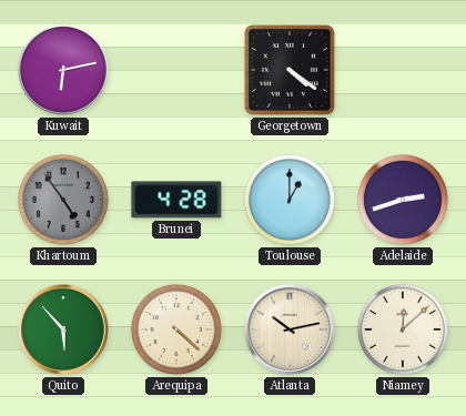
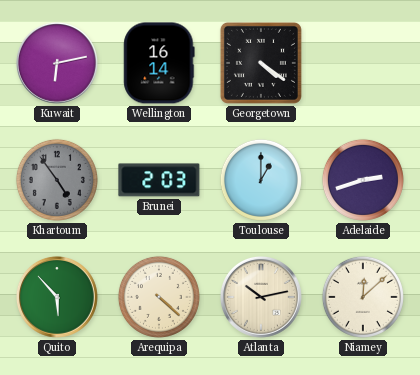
Wellington: none -> 16:14
Brunei: 4:28 -> 2:03
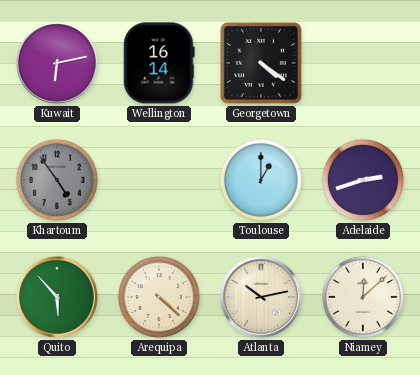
Brunei: 2:03 -> none
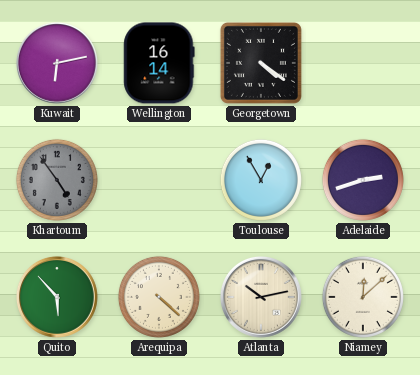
Toulouse: 1:00 -> 12:55
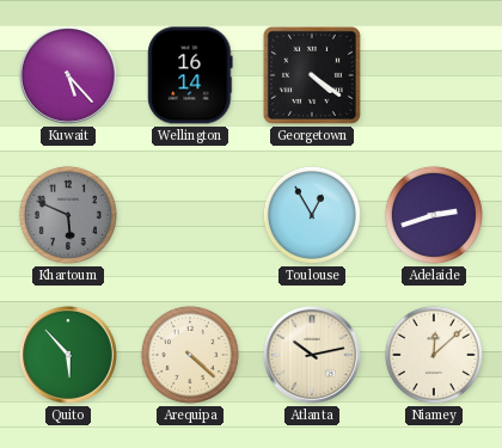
Kuwait: 6:13 -> 5:23
Khartoum: 4:54 -> 5:49
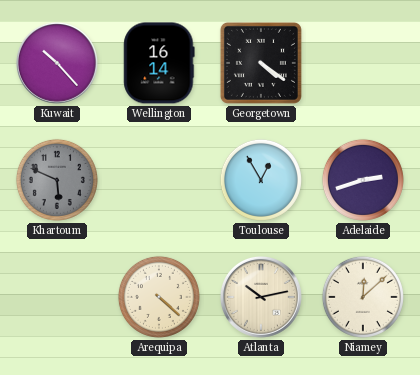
Kuwait: 5:23 -> 10:23
Quito: 5:53 -> none
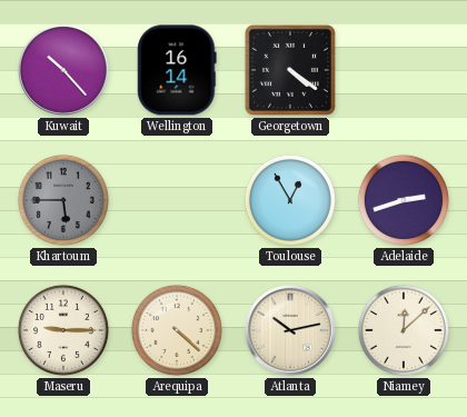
Khartoum: 5:49 -> 5:45
Maseru: none -> 9:15
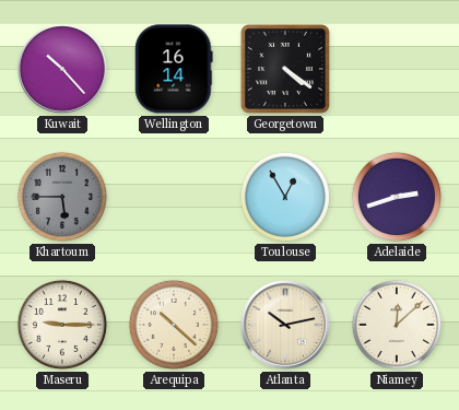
Arequipa: 4:22 -> 10:22
